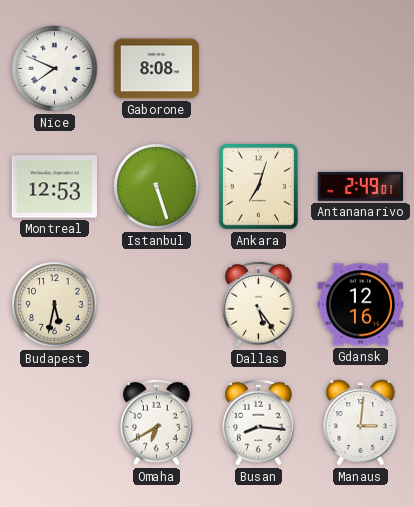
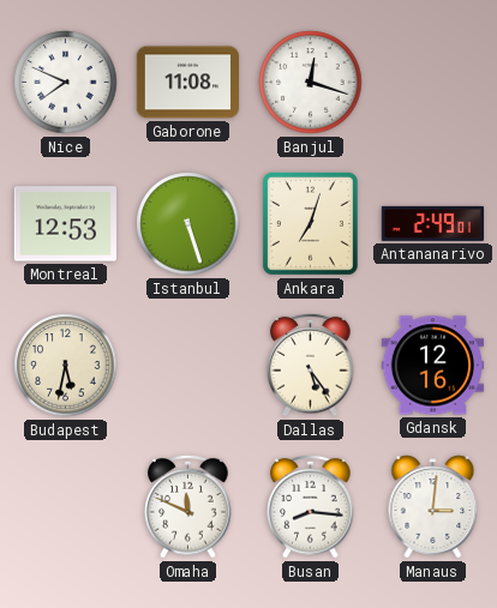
Gaborone: 8:08 -> 11:08
Banjul: none -> 12:18
Omaha: 6:40 -> 11:49
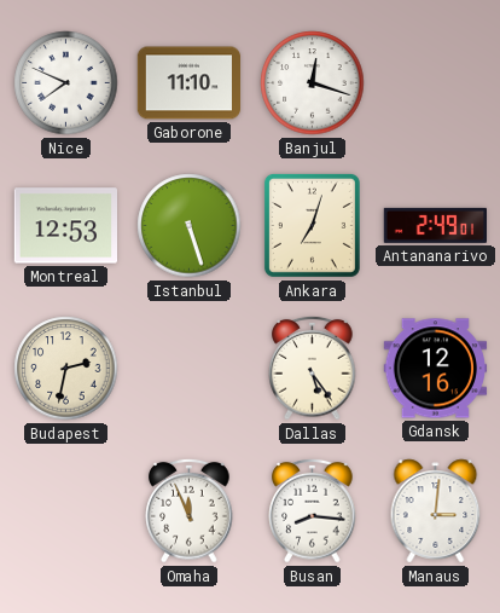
Gaborone: 11:08 -> 11:10
Budapest: 5:32 -> 2:32
Omaha: 11:49 -> 11:56
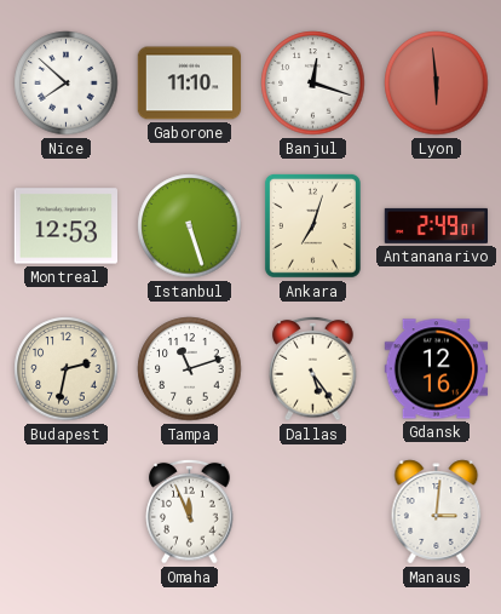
Nice: 7:49 -> 7:52
Lyon: none -> 5:59
Tampa: none -> 11:12
Busan: 8:16 -> none
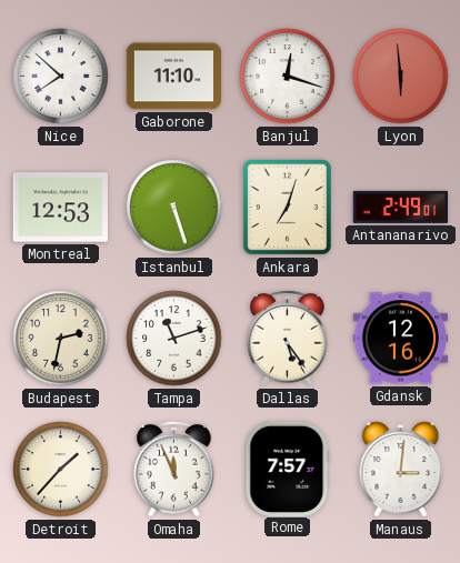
Detroit: none -> 1:37
Rome: none -> 7:57
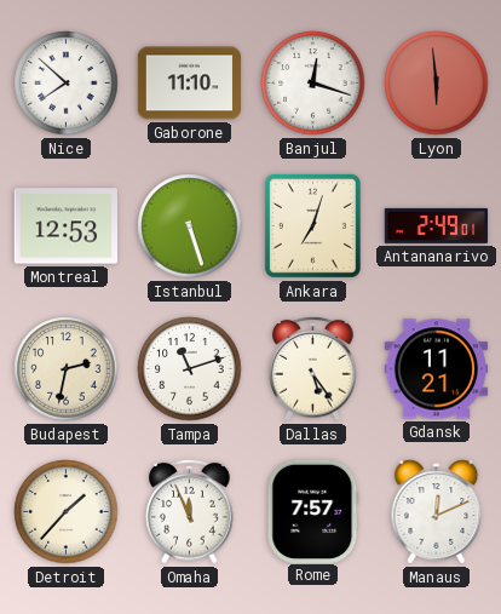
Gdansk: 12:16 -> 11:21
Manaus: 3:01 -> 12:11
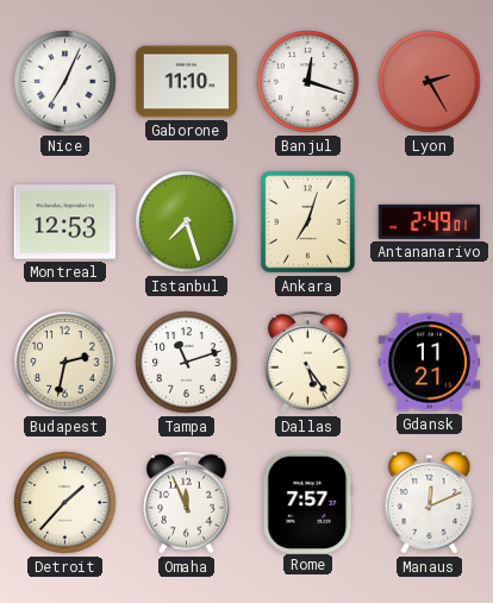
Nice: 7:52 -> 7:04
Lyon: 5:59 -> 2:25
Istanbul: 5:27 -> 7:27
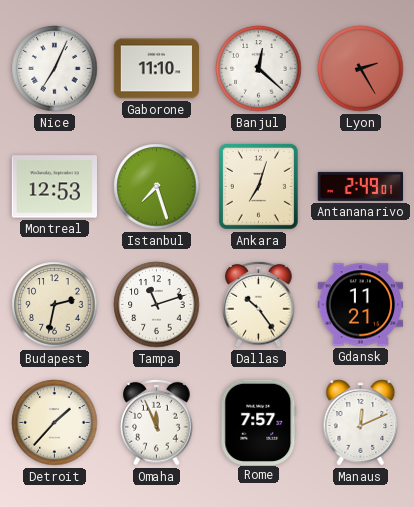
Banjul: 12:18 -> 12:22
Dallas: 5:24 -> 10:24
